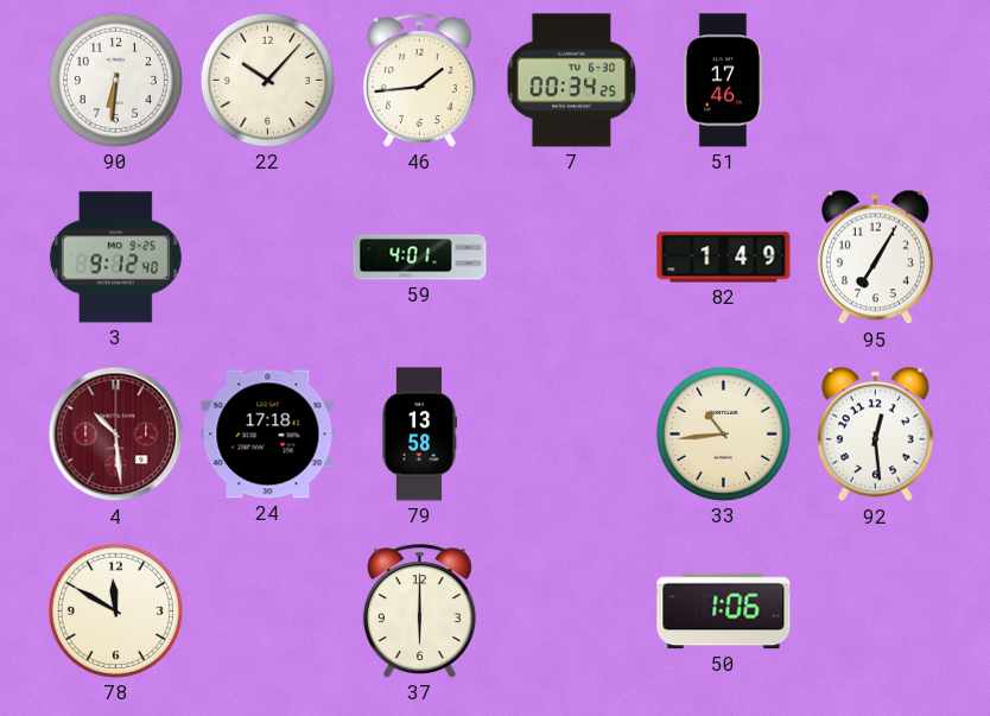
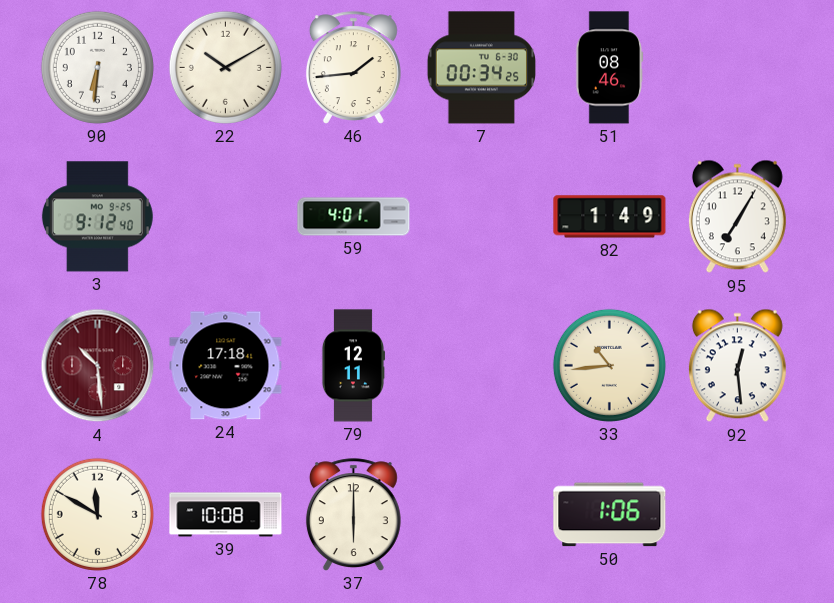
22: 10:07 -> 10:10
51: 17:46 -> 08:46
79: 13:58 -> 12:11
39: none -> 10:08
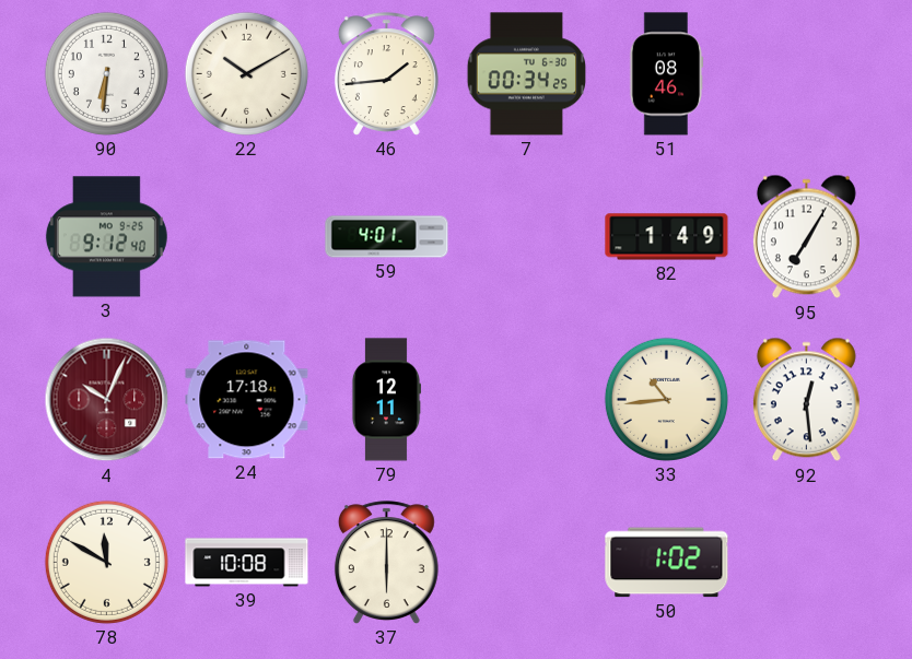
4: 10:29 -> 10:04
50: 1:06 -> 1:02
